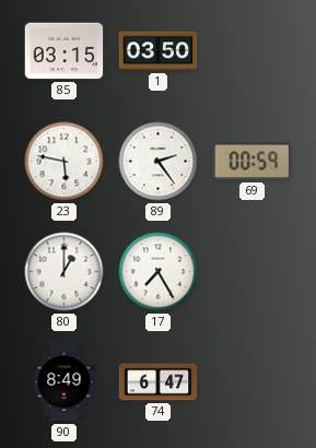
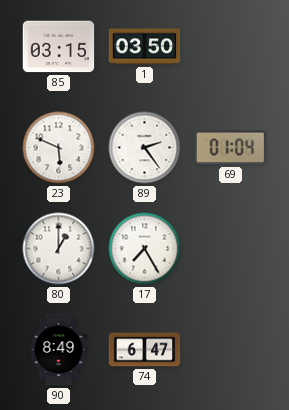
23: 5:47 -> 5:49
69: 00:59 -> 01:04
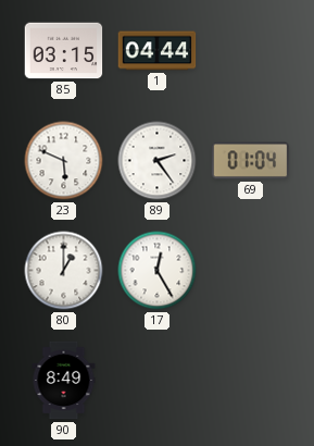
1: 03:50 -> 04:44
17: 7:25 -> 12:25
74: 6:47 -> none
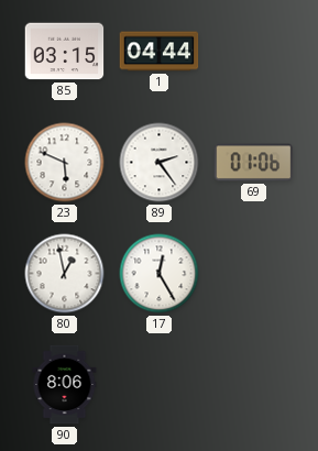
69: 01:04 -> 01:06
80: 1:00 -> 12:58
90: 8:49 -> 8:06
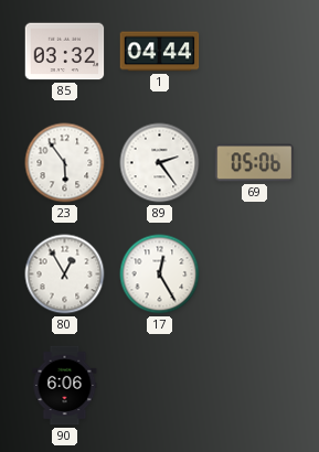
85: 03:15 -> 03:32
23: 5:49 -> 5:54
69: 01:06 -> 05:06
80: 12:58 -> 12:55
90: 8:06 -> 6:06
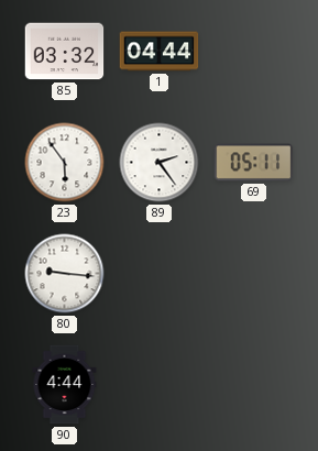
69: 05:06 -> 05:11
80: 12:55 -> 9:16
17: 12:25 -> none
90: 6:06 -> 4:44
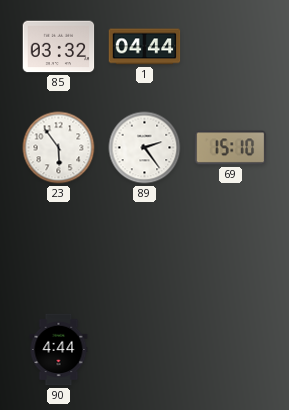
69: 05:11 -> 15:10
80: 9:16 -> none
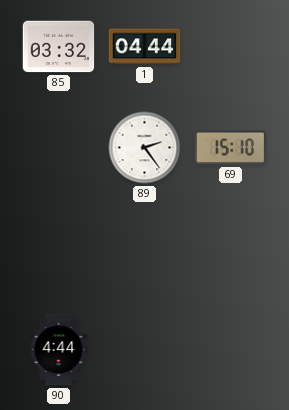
23: 5:54 -> none
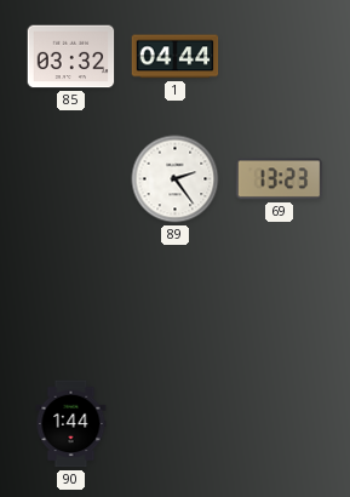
69: 15:10 -> 13:23
90: 4:44 -> 1:44
